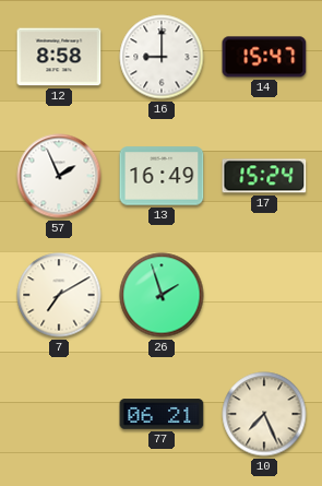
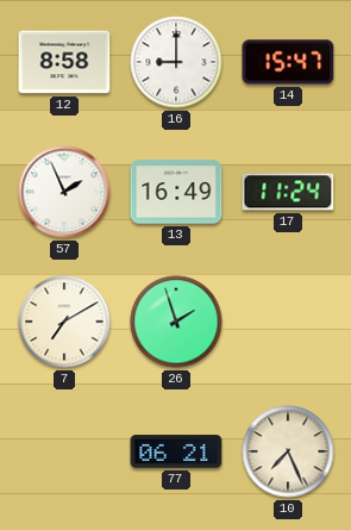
17: 15:24 -> 11:24
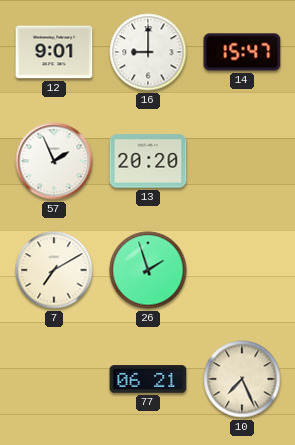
12: 8:58 -> 9:01
13: 16:49 -> 20:20
17: 11:24 -> none
